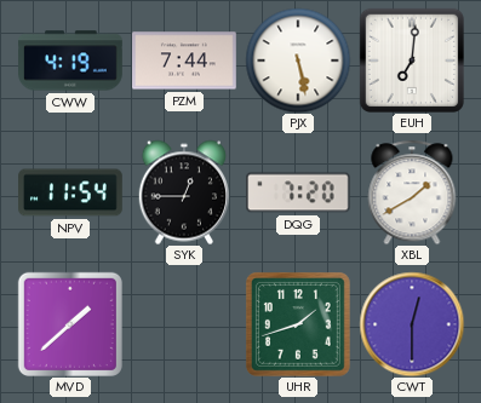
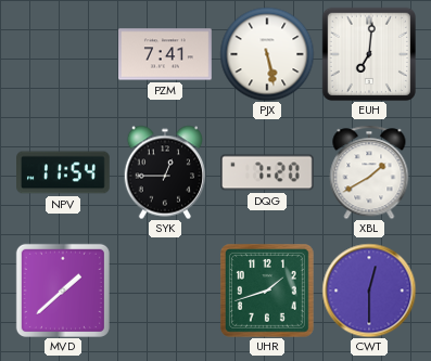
CWW: 4:19 -> none
PZM: 7:44 -> 7:41
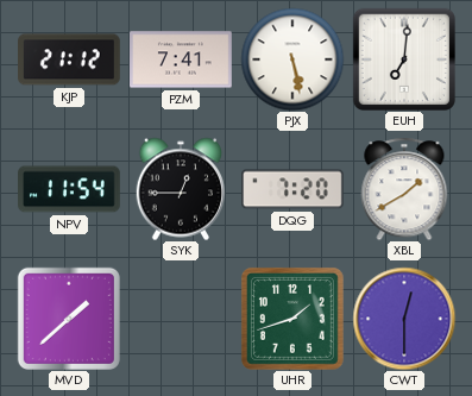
KJP: none -> 21:12
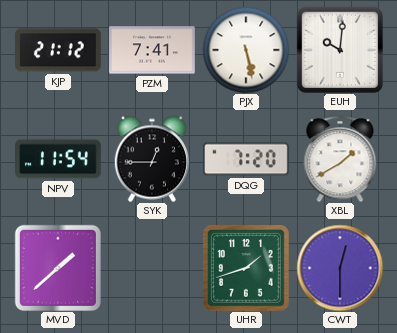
EUH: 7:01 -> 10:01
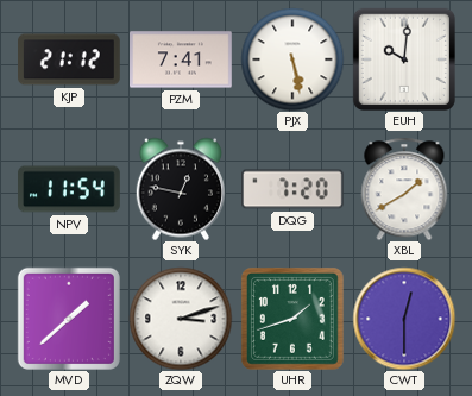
SYK: 12:45 -> 12:47
ZQW: none -> 3:12
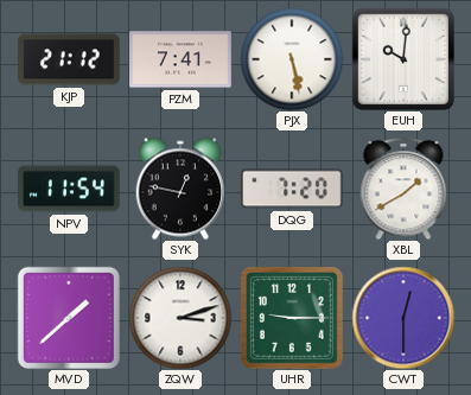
UHR: 1:42 -> 9:15
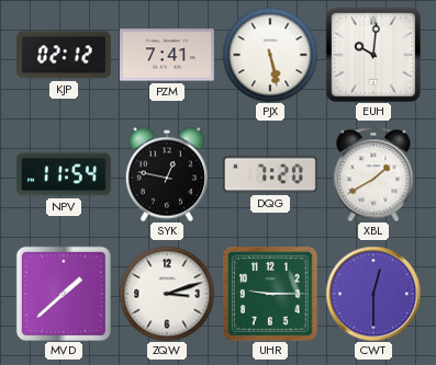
KJP: 21:12 -> 02:12
